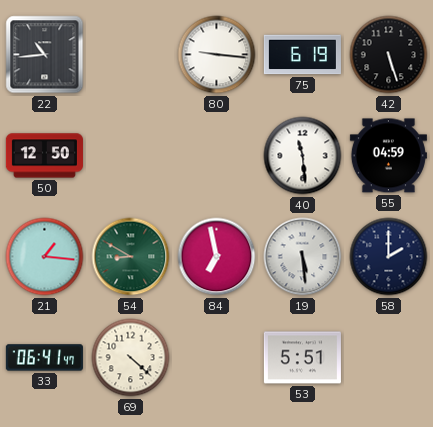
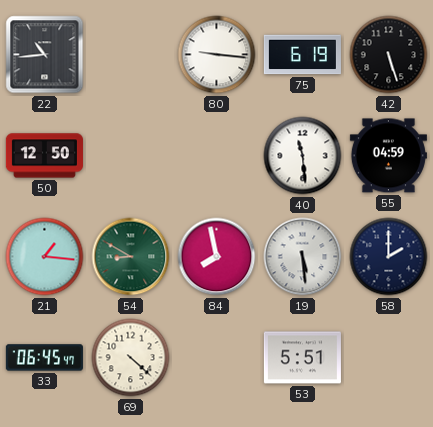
84: 6:58 -> 7:58
33: 06:41 -> 06:45
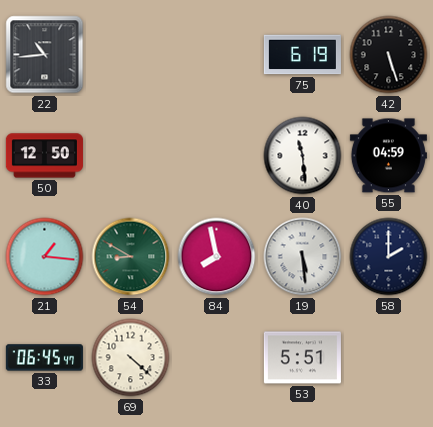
80: 9:16 -> none
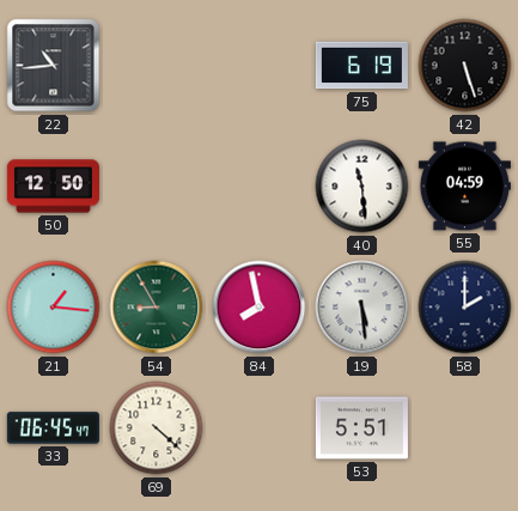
54: 8:50 -> 8:55
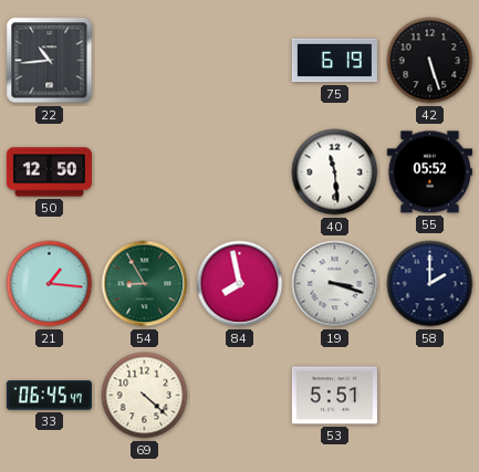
55: 04:59 -> 05:52
19: 5:29 -> 3:18
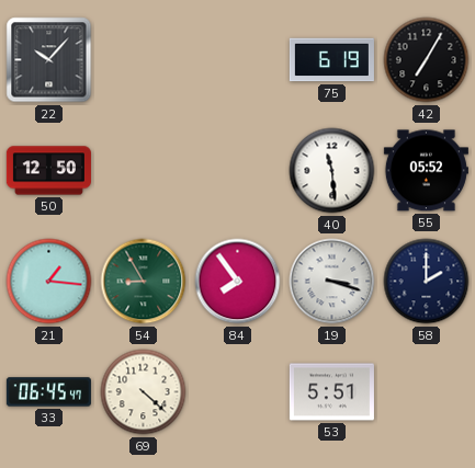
22: 10:44 -> 10:07
42: 5:27 -> 7:05
84: 7:58 -> 7:54
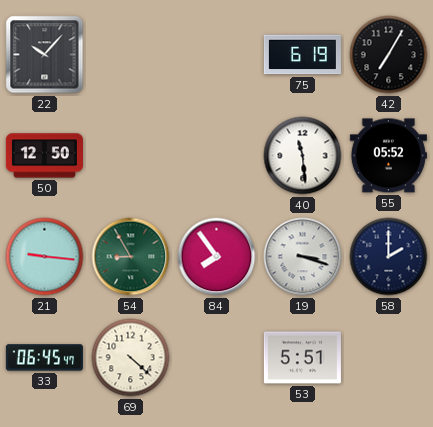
21: 1:16 -> 9:16
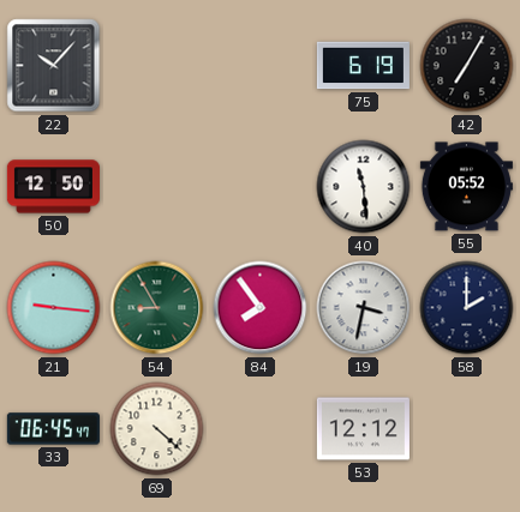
19: 3:18 -> 3:32
53: 5:51 -> 12:12
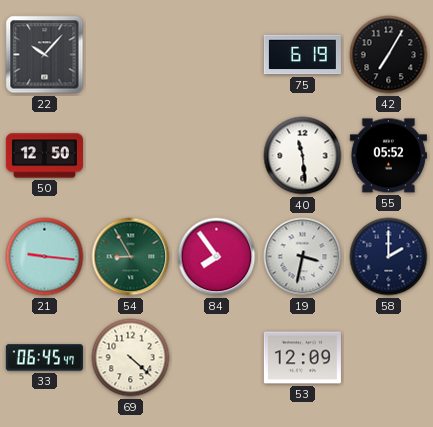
53: 12:12 -> 12:09
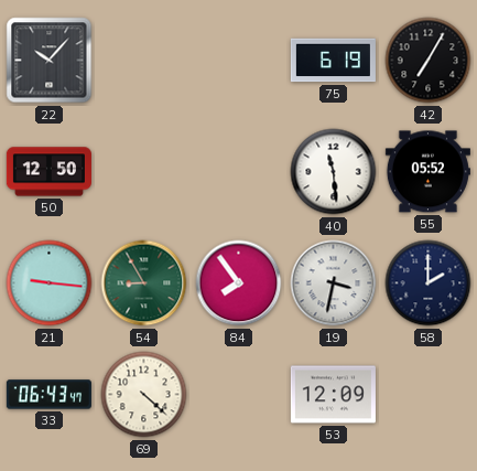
33: 06:45 -> 06:43
